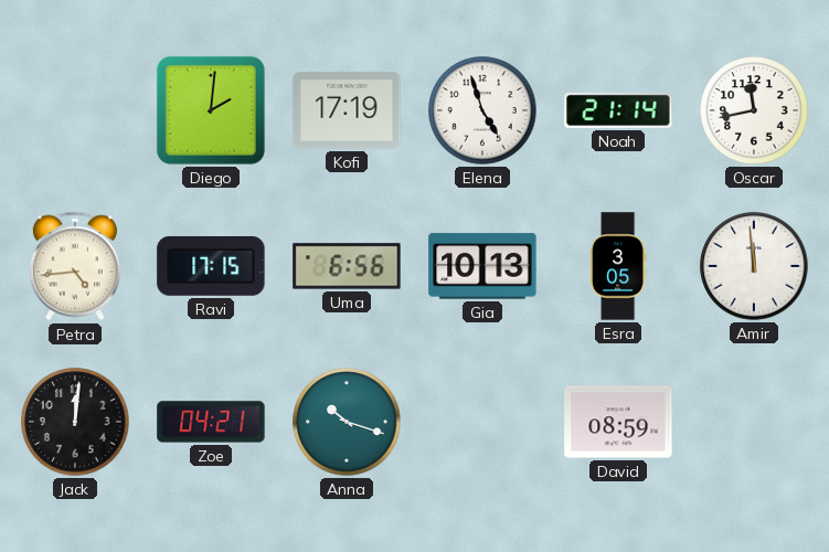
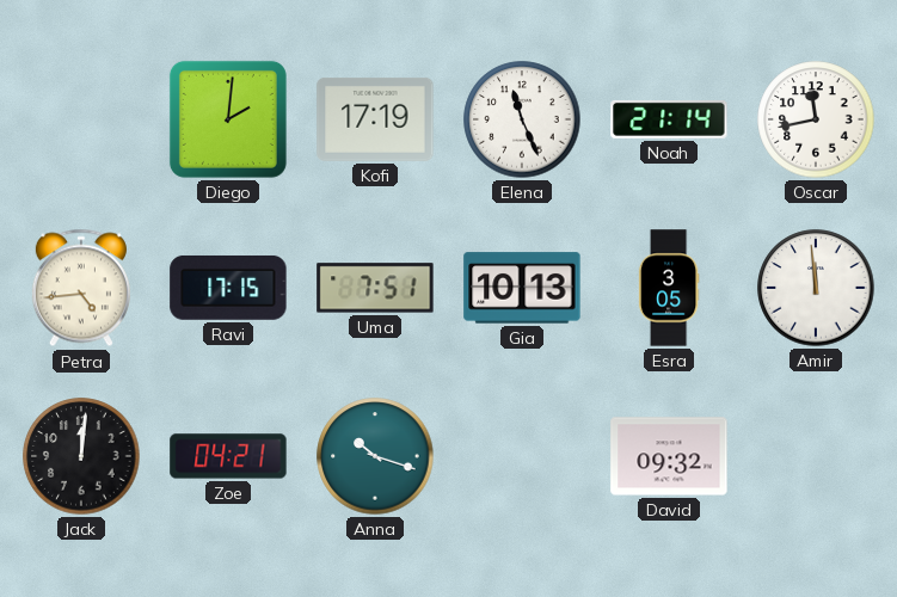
Elena: 4:57 -> 11:26
Uma: 6:56 -> 7:51
David: 08:59 -> 09:32
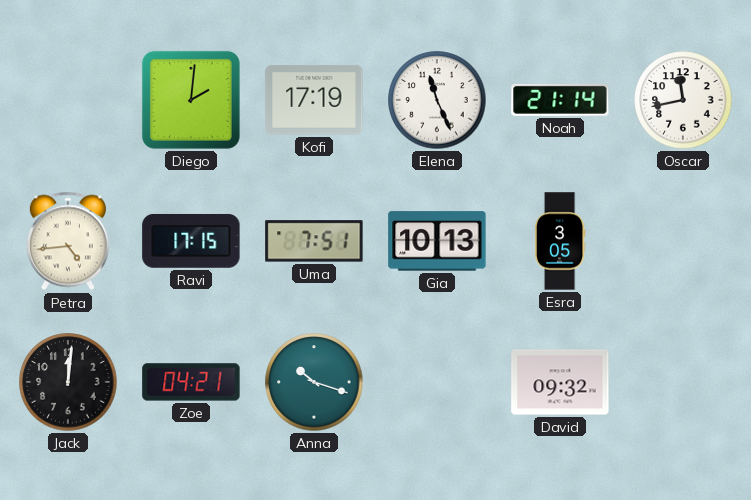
Amir: 11:59 -> none
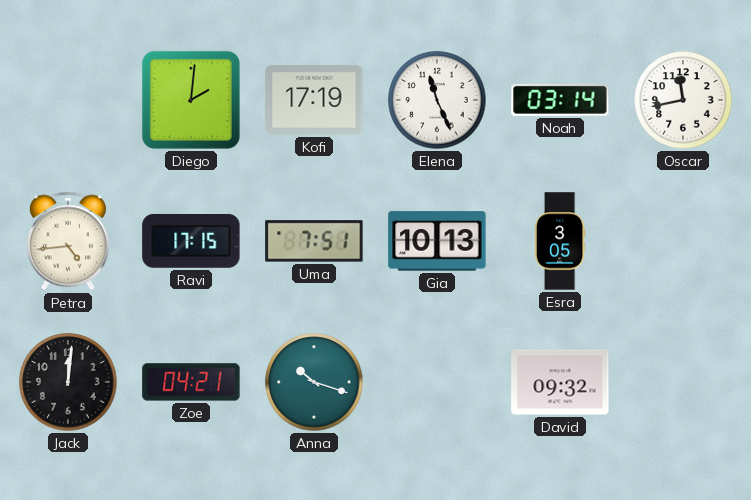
Noah: 21:14 -> 03:14
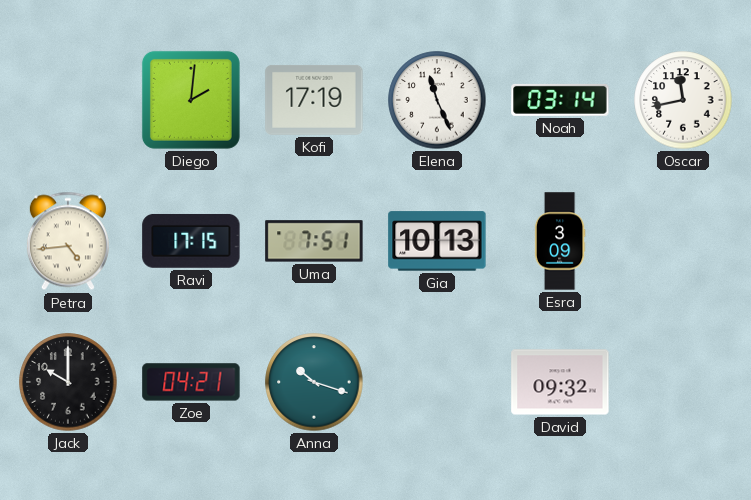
Esra: 3:05 -> 3:09
Jack: 12:01 -> 10:00
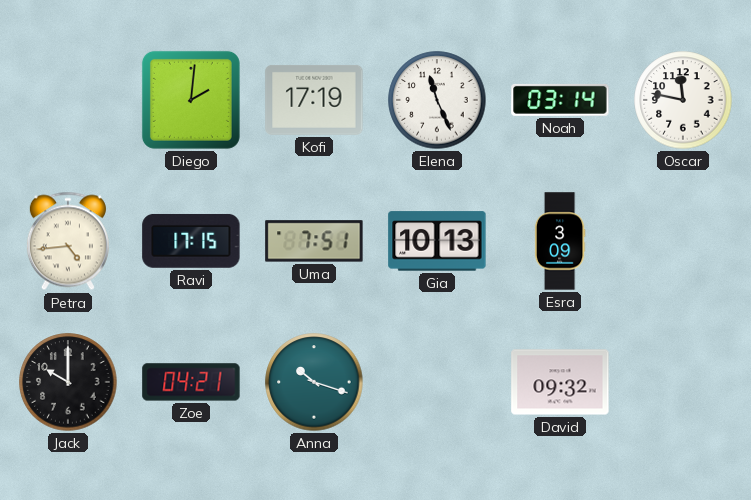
Oscar: 11:43 -> 11:47
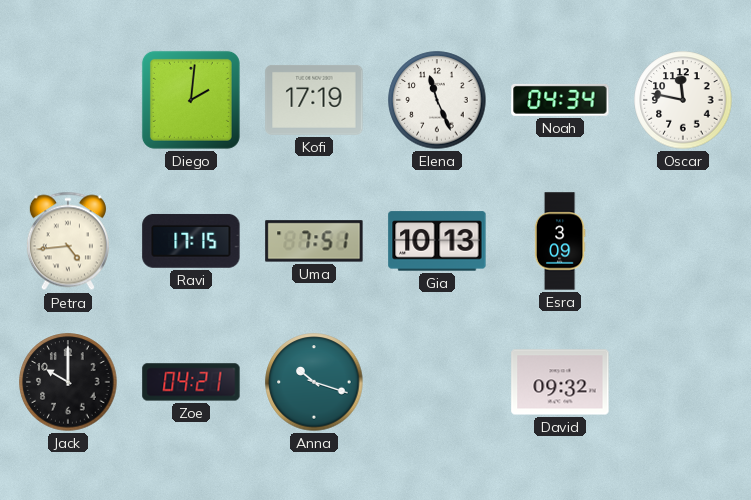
Noah: 03:14 -> 04:34
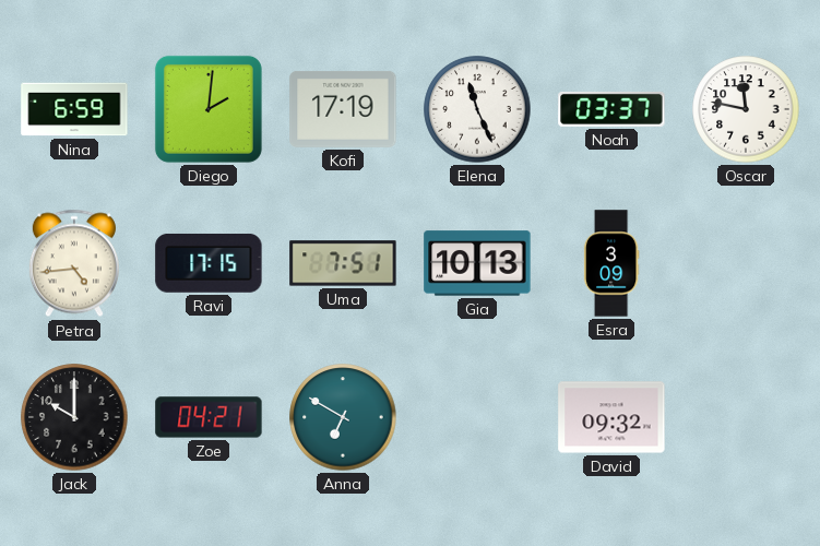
Nina: none -> 6:59
Noah: 04:34 -> 03:37
Anna: 10:18 -> 6:50
